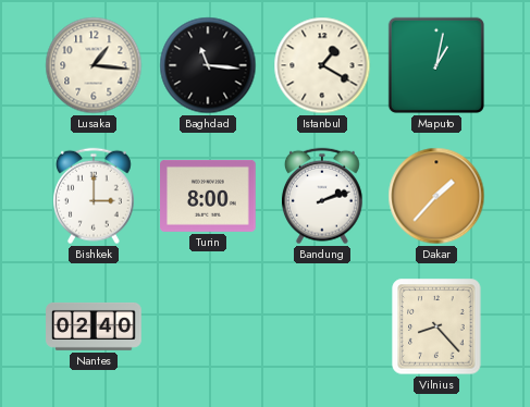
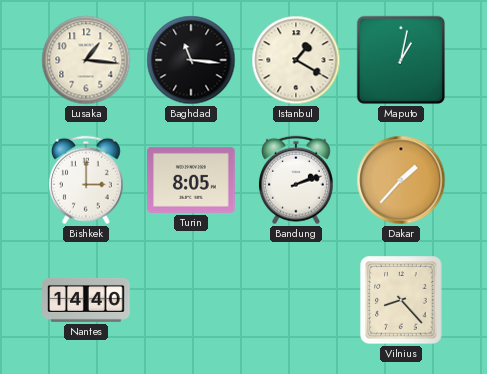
Turin: 8:00 -> 8:05
Nantes: 02:40 -> 14:40
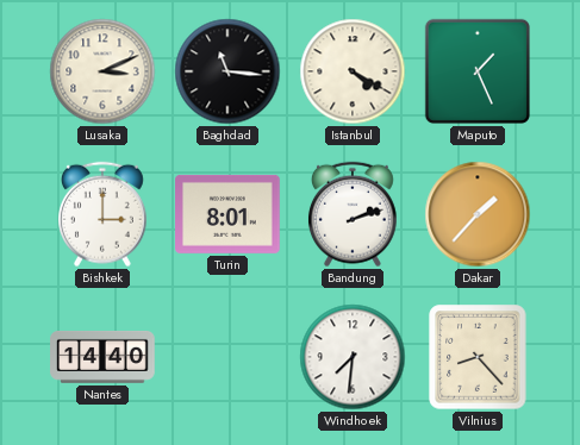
Lusaka: 1:16 -> 3:11
Istanbul: 1:20 -> 4:20
Maputo: 1:02 -> 1:26
Turin: 8:05 -> 8:01
Windhoek: none -> 7:31
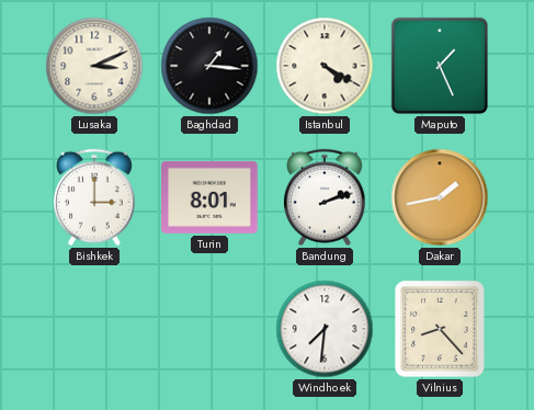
Baghdad: 11:16 -> 1:16
Dakar: 1:37 -> 1:43
Nantes: 14:40 -> none
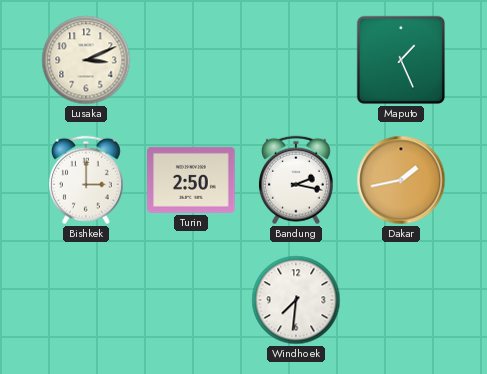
Baghdad: 1:16 -> none
Istanbul: 4:20 -> none
Turin: 8:01 -> 2:50
Bandung: 2:12 -> 2:17
Vilnius: 8:23 -> none
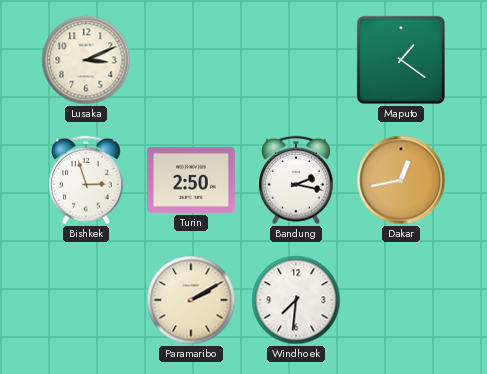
Maputo: 1:26 -> 1:21
Bishkek: 3:00 -> 2:57
Dakar: 1:43 -> 12:43
Paramaribo: none -> 2:10
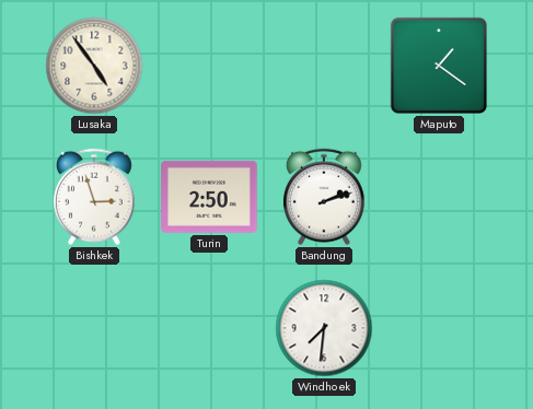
Lusaka: 3:11 -> 4:54
Bandung: 2:17 -> 2:12
Dakar: 12:43 -> none
Paramaribo: 2:10 -> none
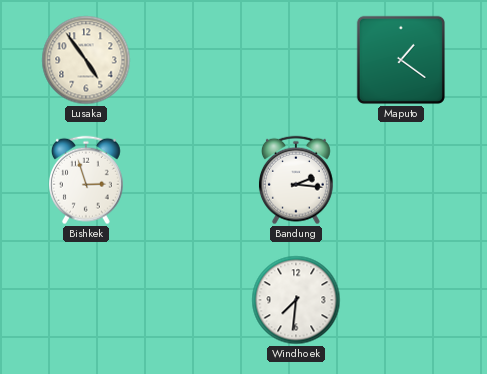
Turin: 2:50 -> none
Bandung: 2:12 -> 2:16
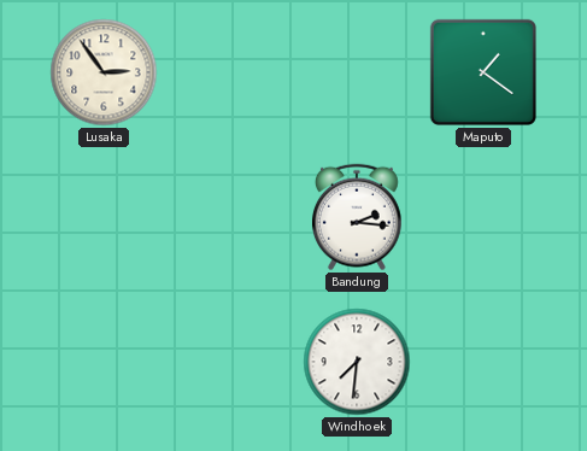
Lusaka: 4:54 -> 2:54
Bishkek: 2:57 -> none
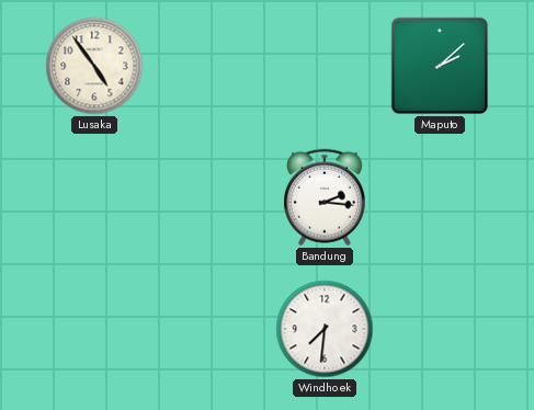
Lusaka: 2:54 -> 4:54
Maputo: 1:21 -> 2:08
